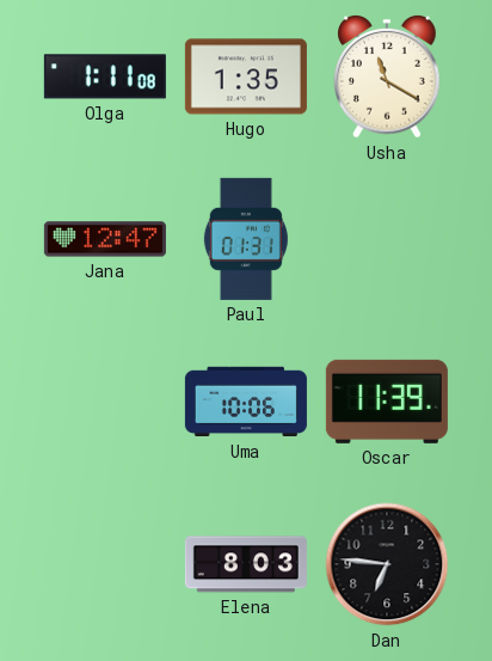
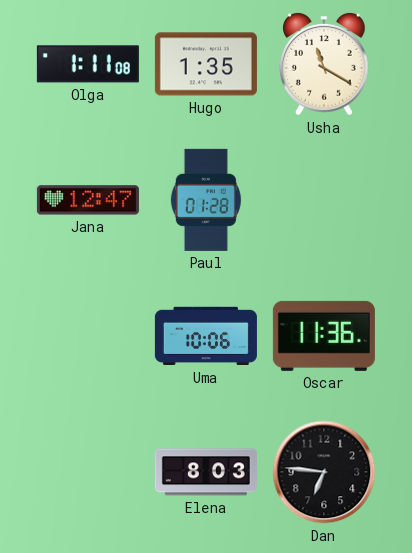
Paul: 01:31 -> 01:28
Oscar: 11:39 -> 11:36
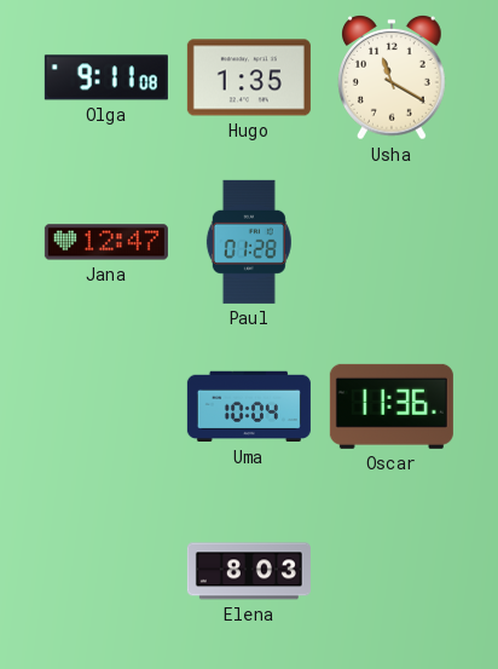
Olga: 1:11 -> 9:11
Uma: 10:06 -> 10:04
Dan: 6:46 -> none
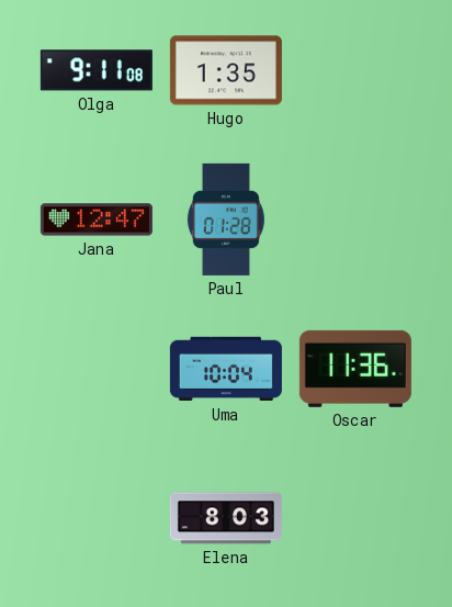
Usha: 11:20 -> none
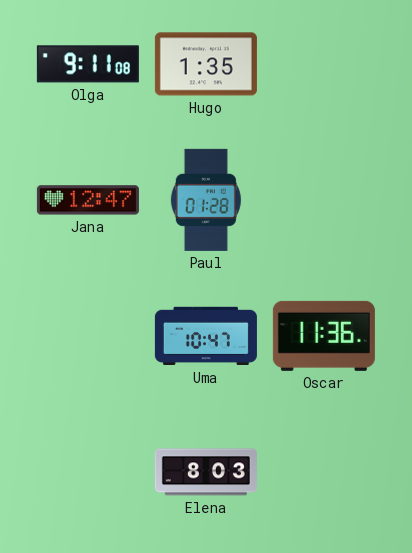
Uma: 10:04 -> 10:47
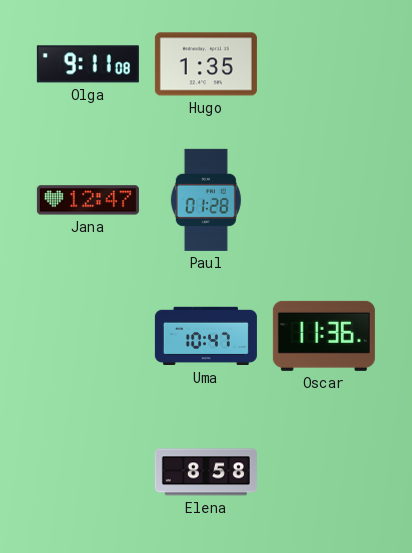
Elena: 8:03 -> 8:58
